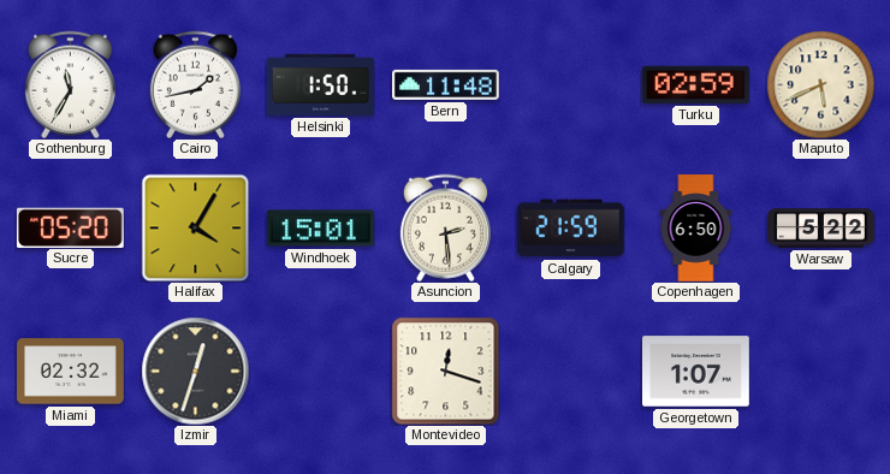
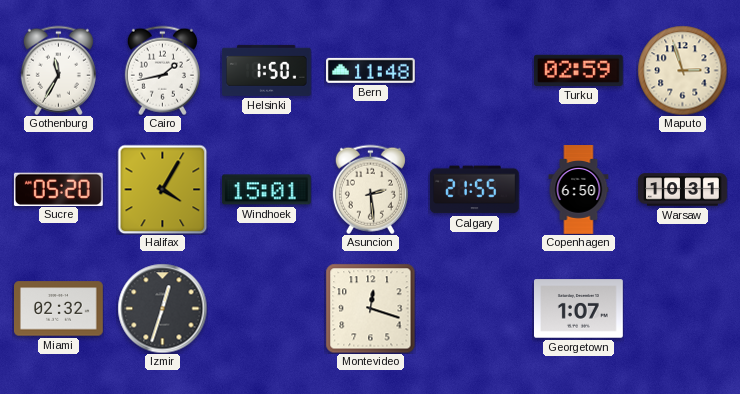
Maputo: 5:41 -> 2:57
Calgary: 21:59 -> 21:55
Warsaw: 5:22 -> 10:31
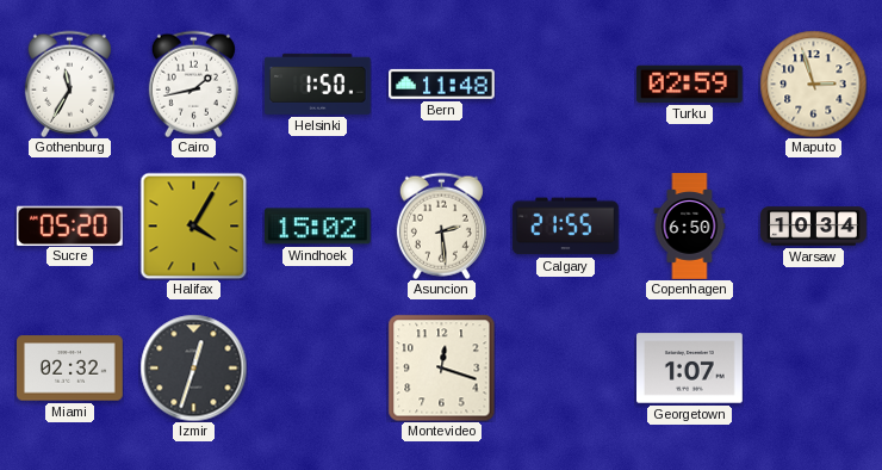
Windhoek: 15:01 -> 15:02
Warsaw: 10:31 -> 10:34
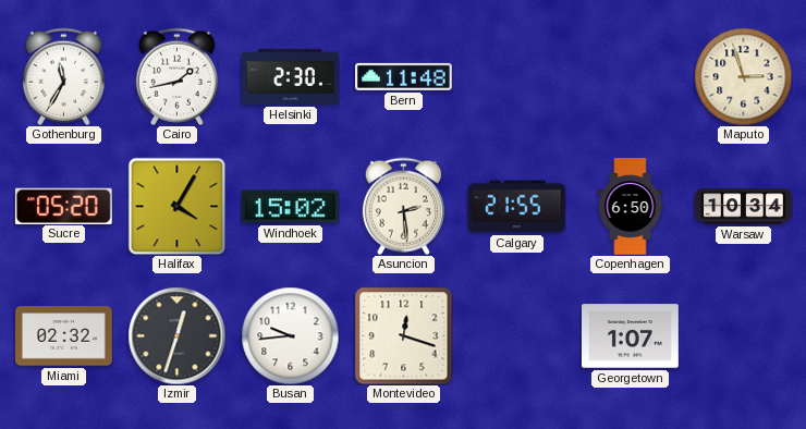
Helsinki: 1:50 -> 2:30
Turku: 02:59 -> none
Busan: none -> 9:44
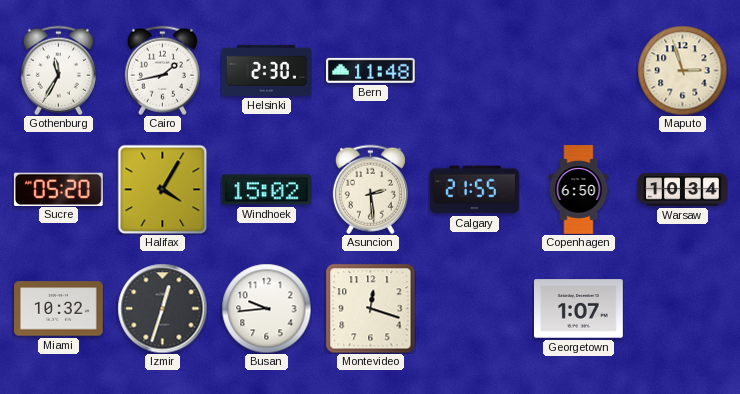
Miami: 02:32 -> 10:32
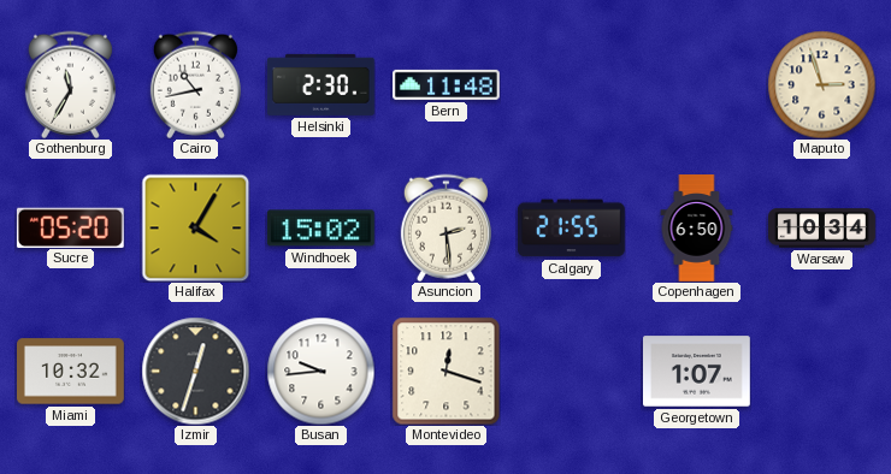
Cairo: 1:43 -> 10:43
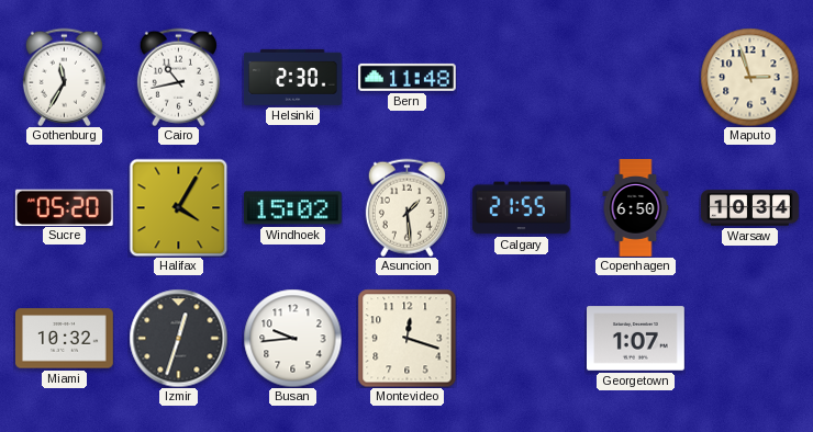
Asuncion: 2:29 -> 1:29
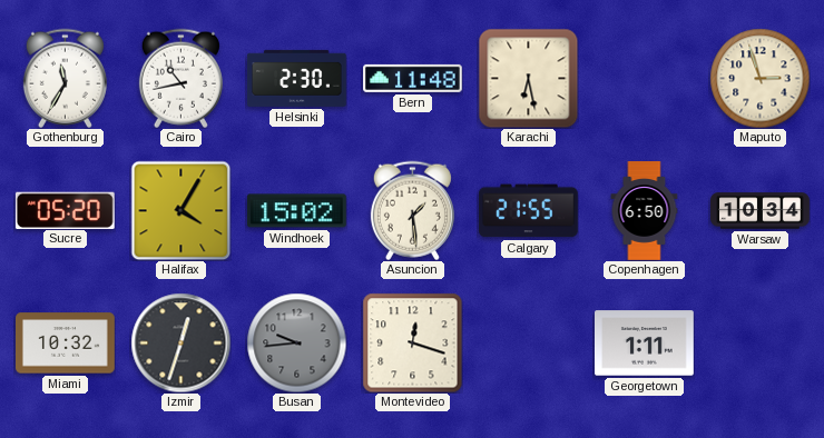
Karachi: none -> 6:28
Busan dial: white -> grey
Georgetown: 1:07 -> 1:11
